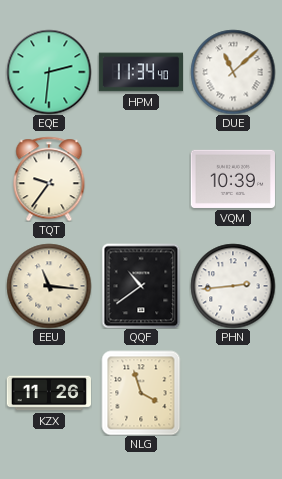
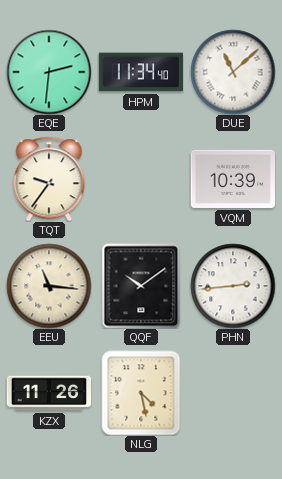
QQF: 10:39 -> 10:09
NLG: 3:57 -> 4:28
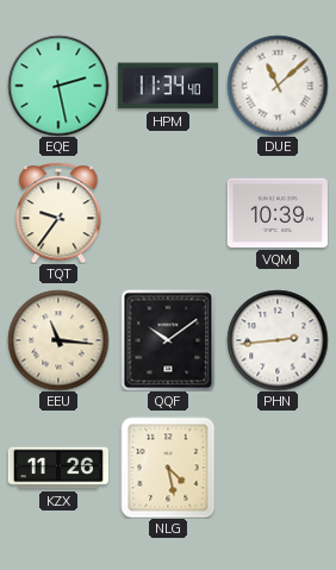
EQE: 2:31 -> 2:28
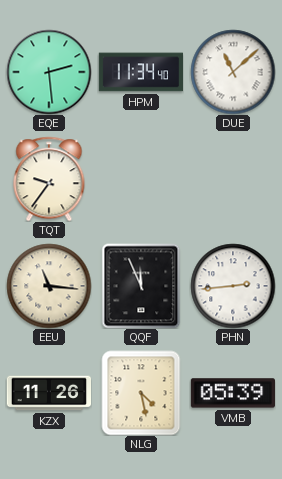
EQE: 2:28 -> 2:29
VQM: 10:39 -> none
QQF: 10:09 -> 11:56
VMB: none -> 05:39
